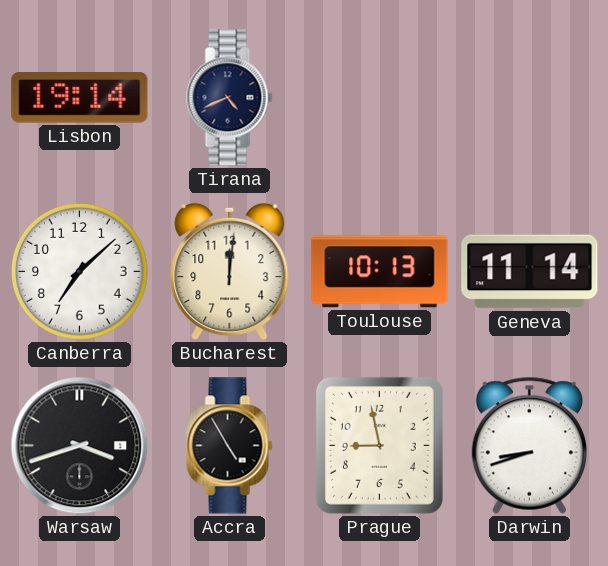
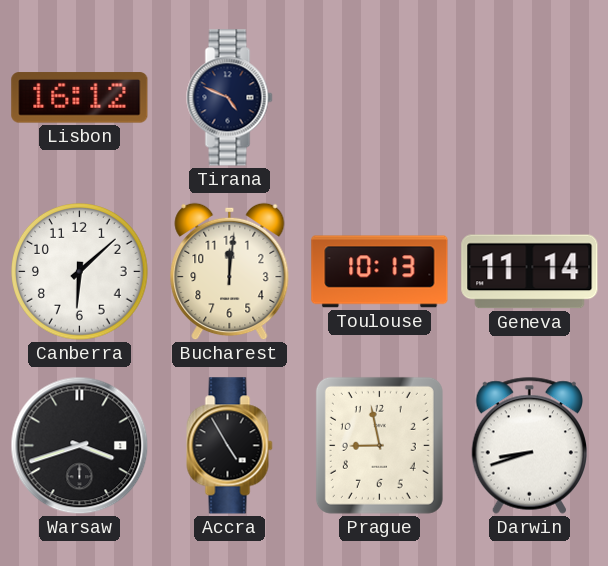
Lisbon: 19:14 -> 16:12
Tirana: 4:41 -> 4:49
Canberra: 7:08 -> 6:08
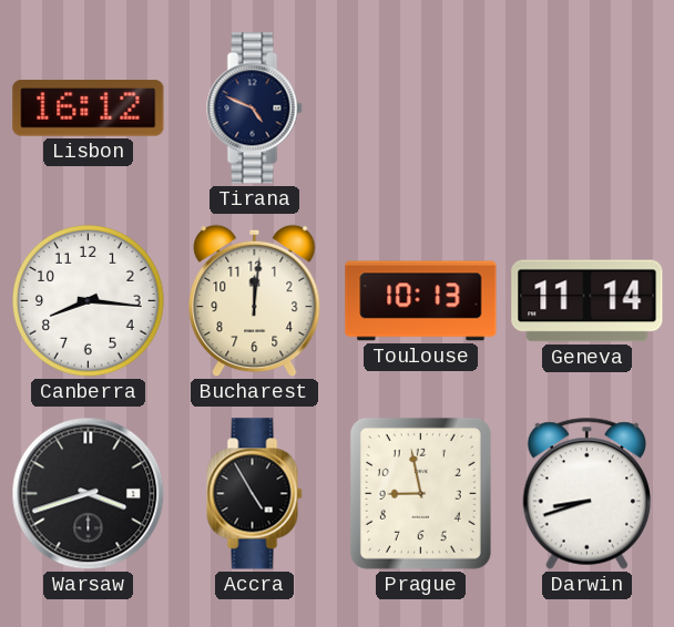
Canberra: 6:08 -> 8:16
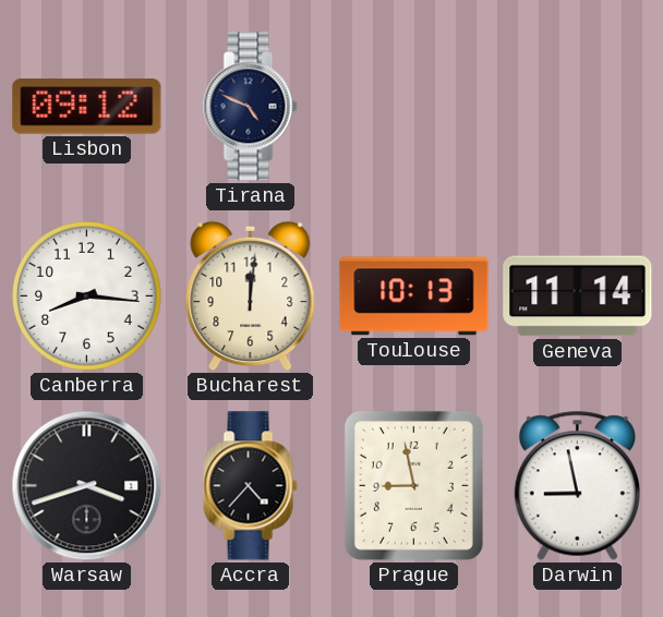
Lisbon: 16:12 -> 09:12
Accra: 4:55 -> 4:37
Darwin: 8:42 -> 8:58
